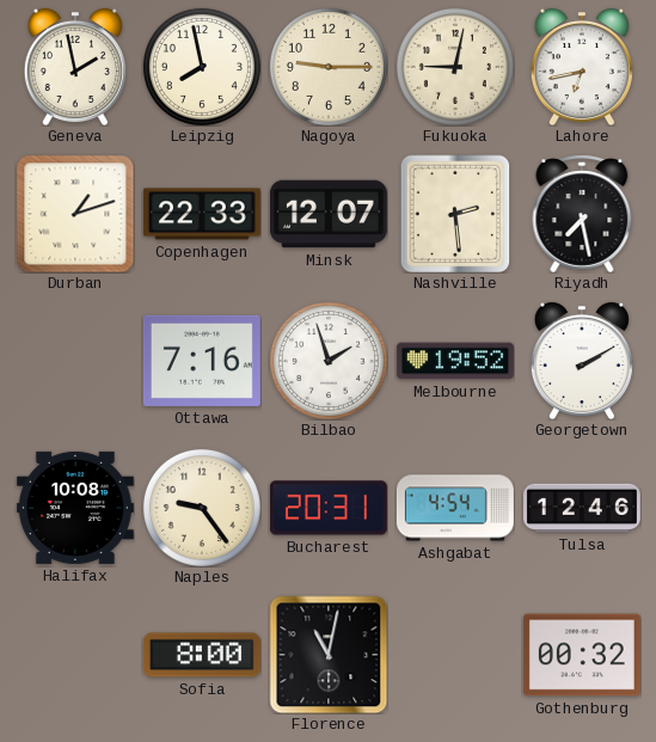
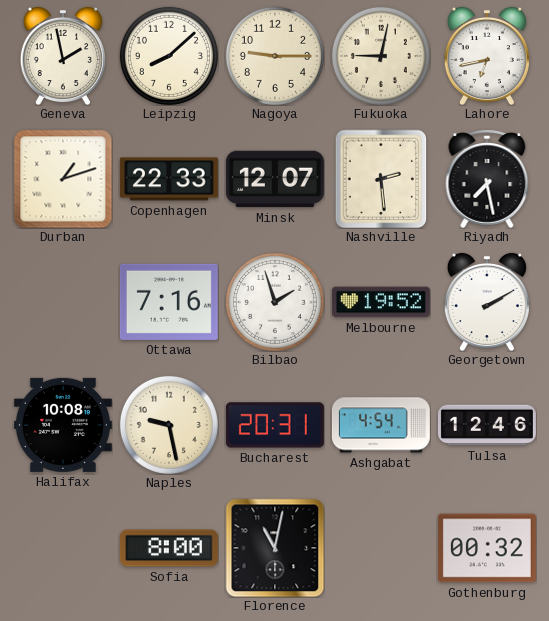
Leipzig: 7:58 -> 8:08
Naples: 9:24 -> 9:28
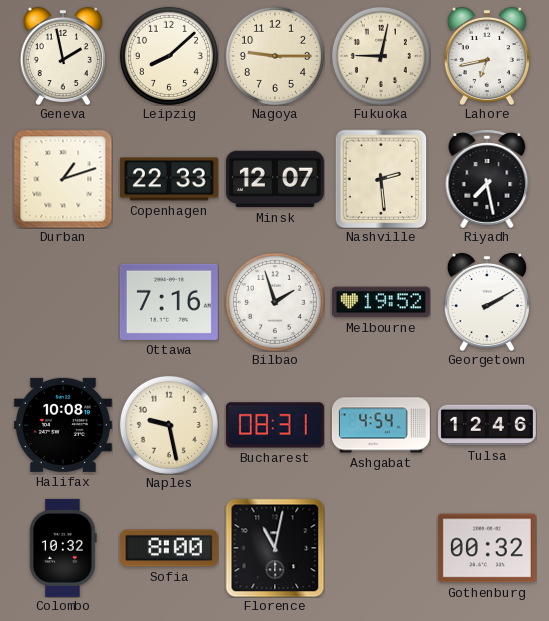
Bucharest: 20:31 -> 08:31
Colombo: none -> 10:32
